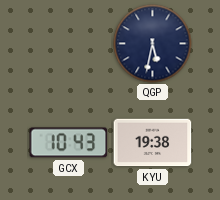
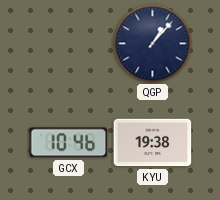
QGP: 5:32 -> 1:07
GCX: 10:43 -> 10:46
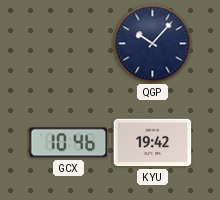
QGP: 1:07 -> 10:07
KYU: 19:38 -> 19:42
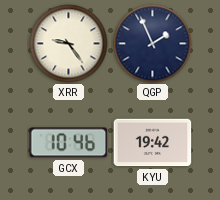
XRR: none -> 9:24
QGP: 10:07 -> 1:56
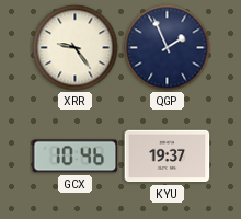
KYU: 19:42 -> 19:37
